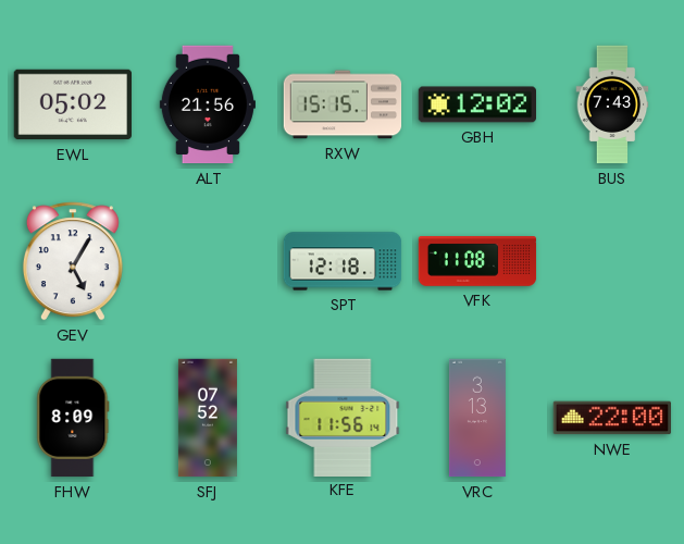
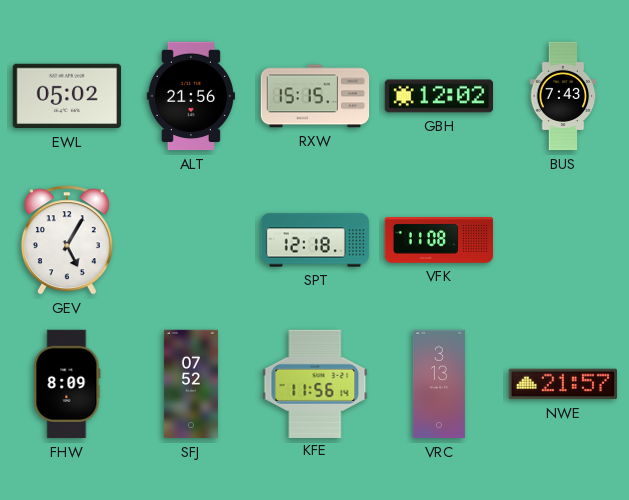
NWE: 22:00 -> 21:57
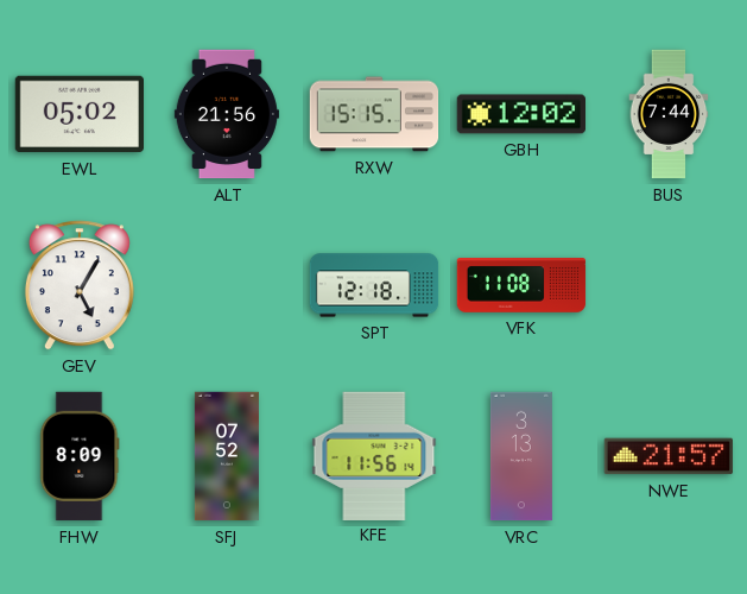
BUS: 7:43 -> 7:44
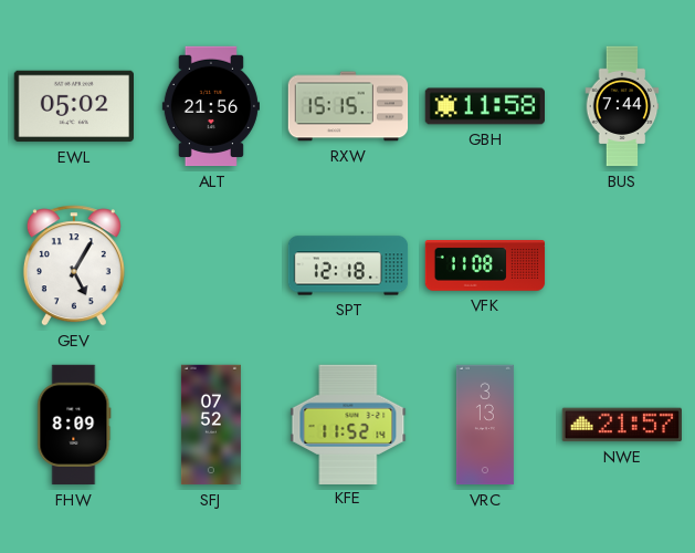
GBH: 12:02 -> 11:58
KFE: 11:56 -> 11:52
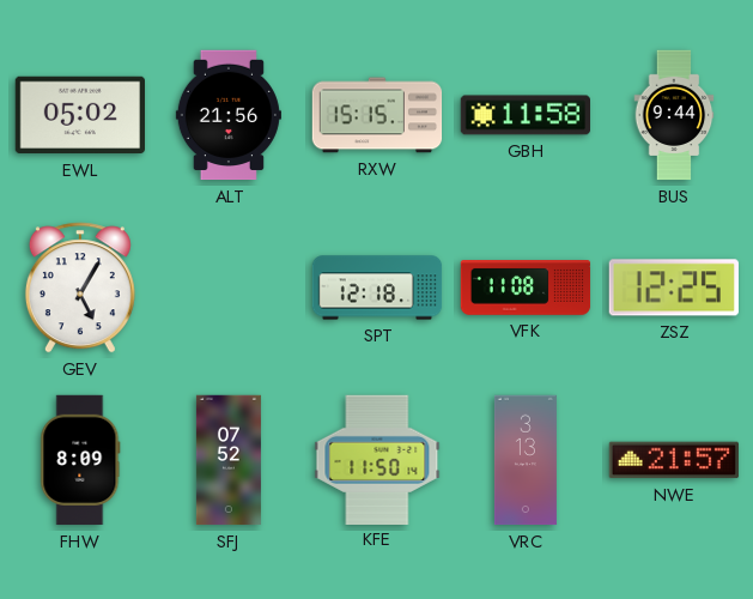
BUS: 7:44 -> 9:44
ZSZ: none -> 12:25
KFE: 11:52 -> 11:50
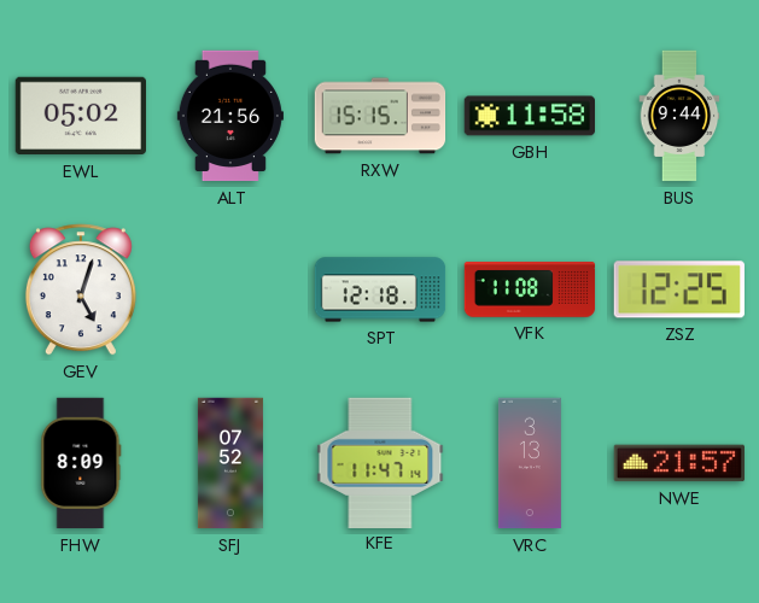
GEV: 5:05 -> 5:03
KFE: 11:50 -> 11:47
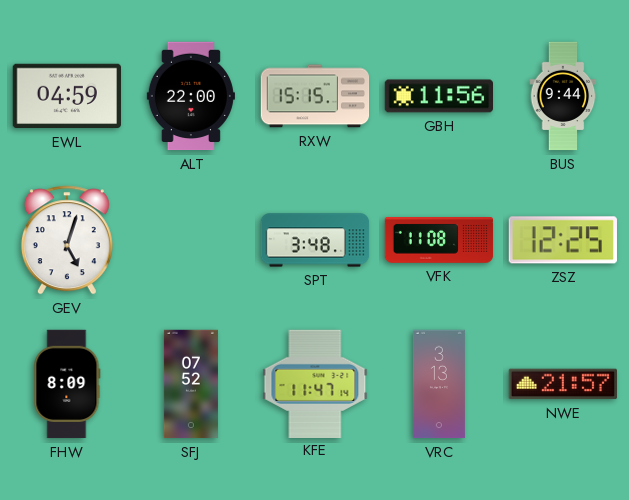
EWL: 05:02 -> 04:59
ALT: 21:56 -> 22:00
GBH: 11:58 -> 11:56
SPT: 12:18 -> 3:48
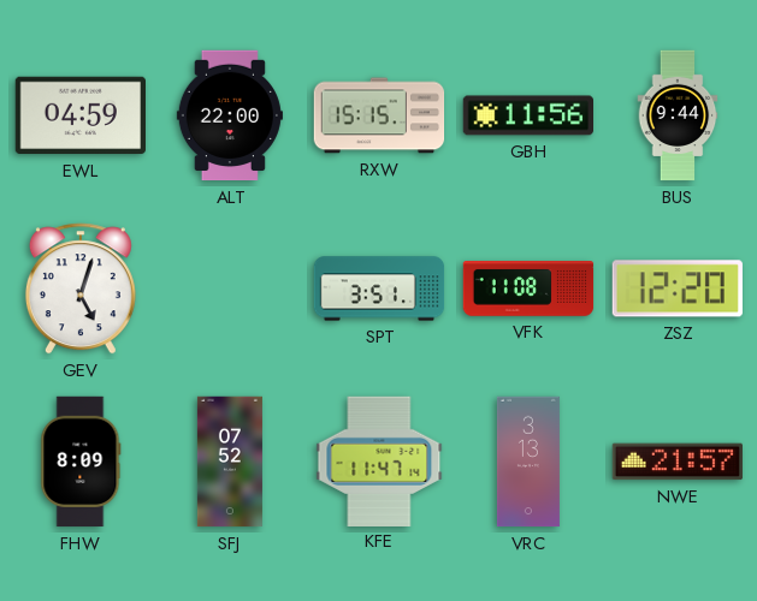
SPT: 3:48 -> 3:51
ZSZ: 12:25 -> 12:20
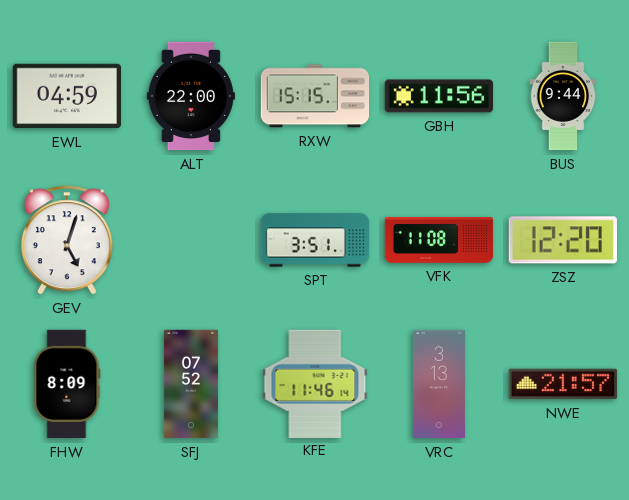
KFE: 11:47 -> 11:46
